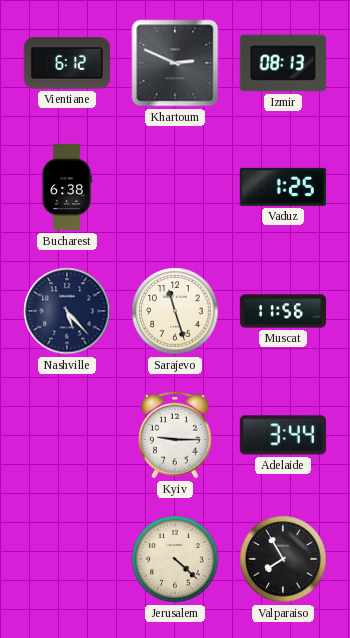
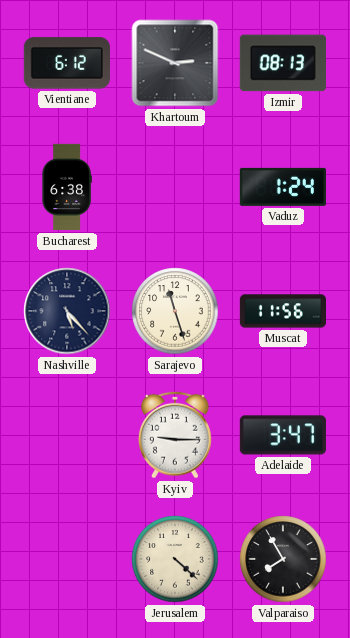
Vaduz: 1:25 -> 1:24
Adelaide: 3:44 -> 3:47
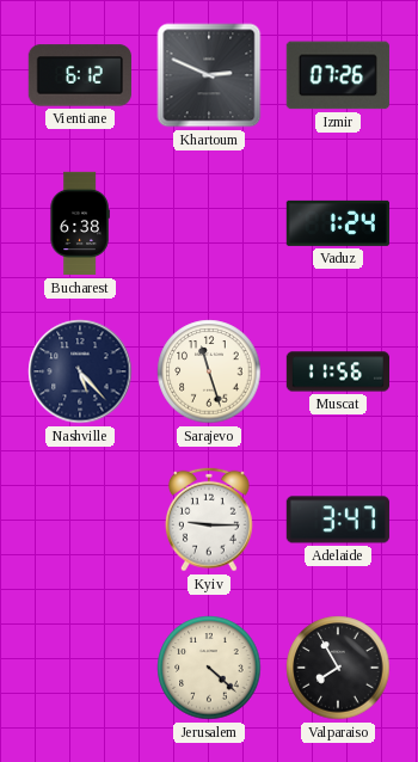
Izmir: 08:13 -> 07:26
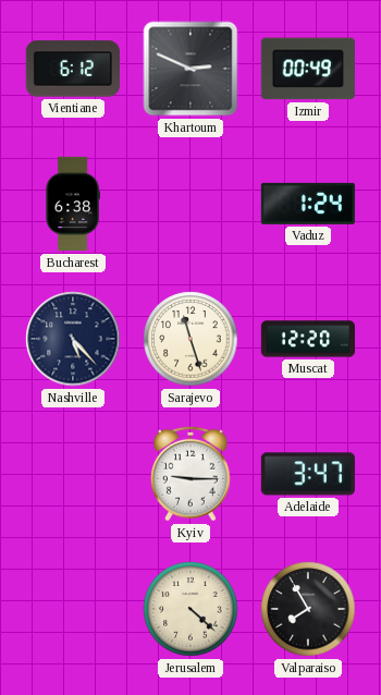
Izmir: 07:26 -> 00:49
Muscat: 11:56 -> 12:20
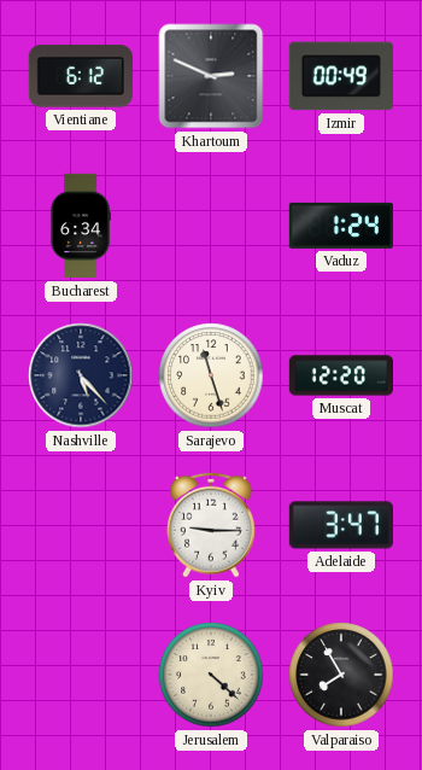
Bucharest: 6:38 -> 6:34
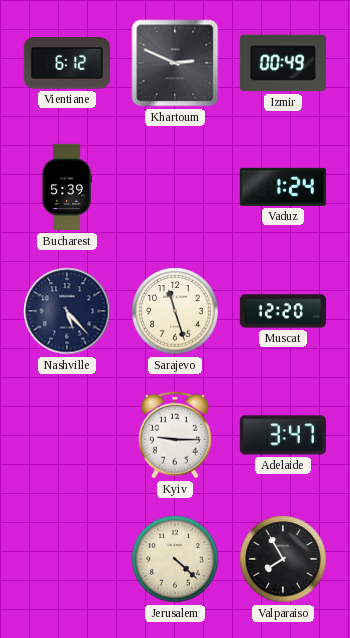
Bucharest: 6:34 -> 5:39
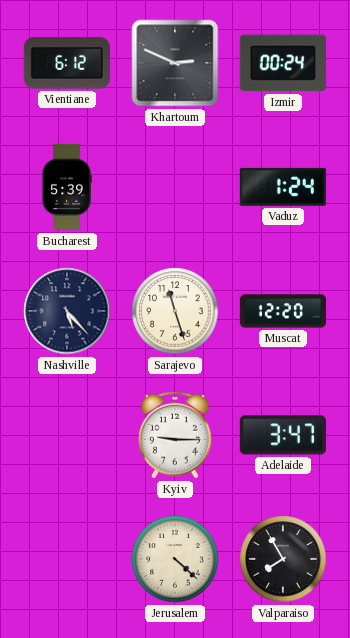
Izmir: 00:49 -> 00:24
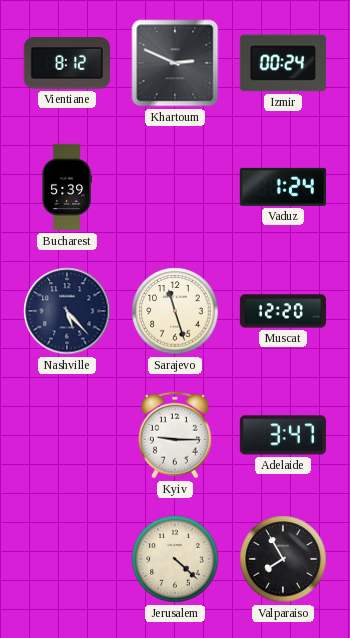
Vientiane: 6:12 -> 8:12
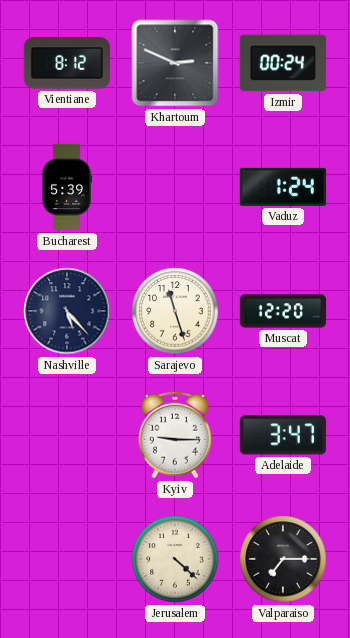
Valparaiso: 7:55 -> 7:15
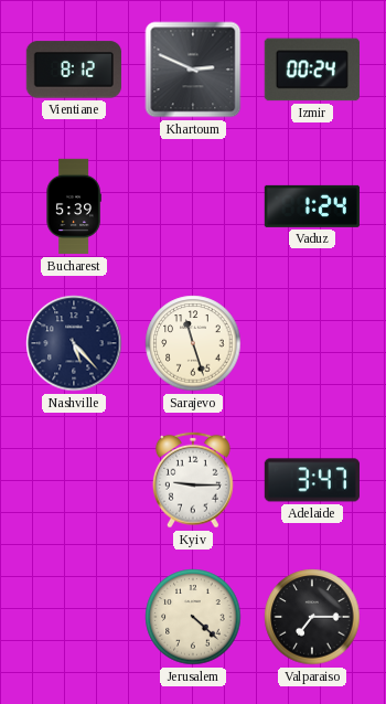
Muscat: 12:20 -> none
